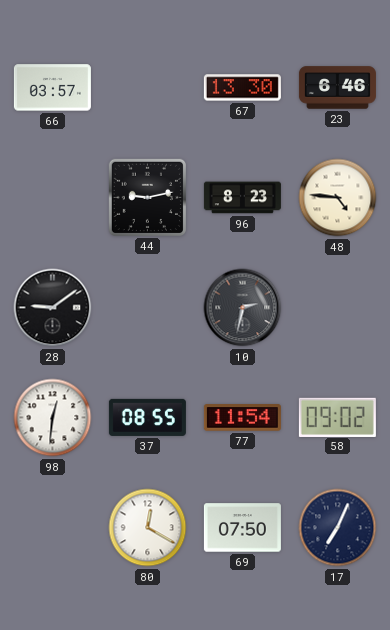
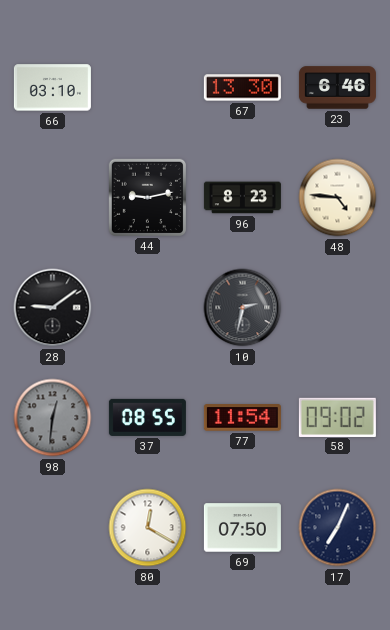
66: 03:57 -> 03:10
98 dial: white -> grey
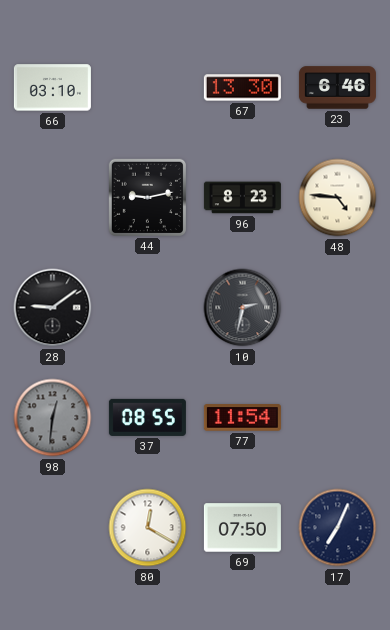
58: 09:02 -> none
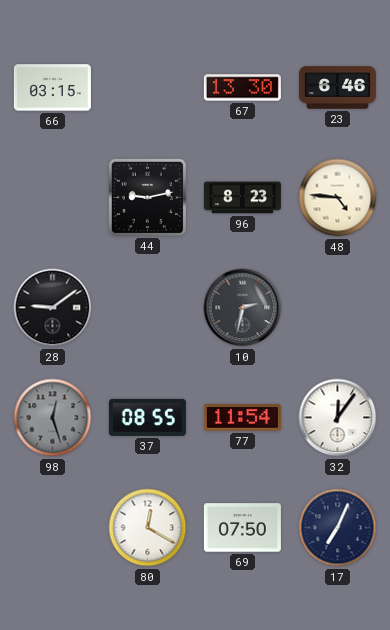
66: 03:10 -> 03:15
98: 12:31 -> 12:27
32: none -> 12:06
